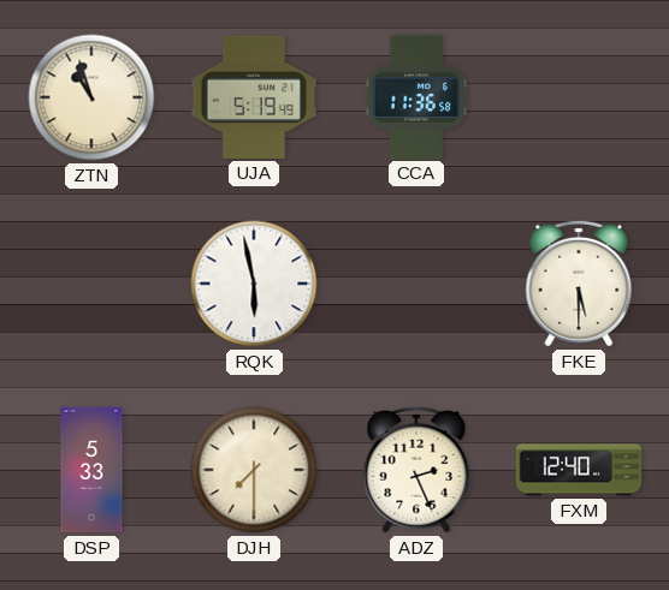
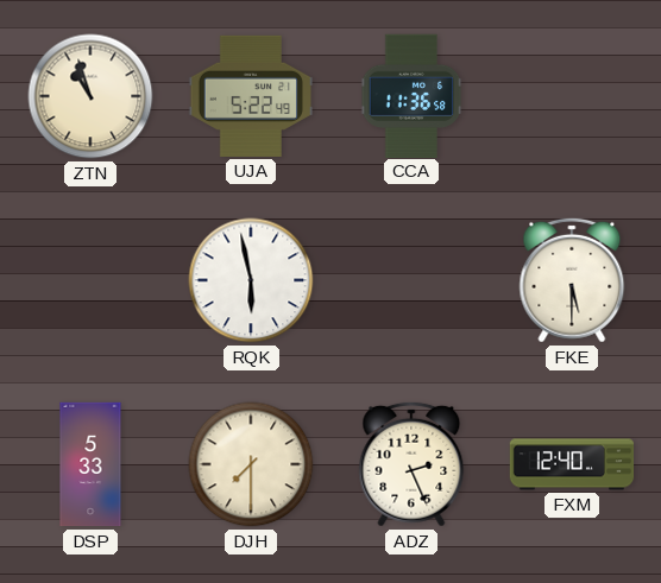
UJA: 5:19 -> 5:22
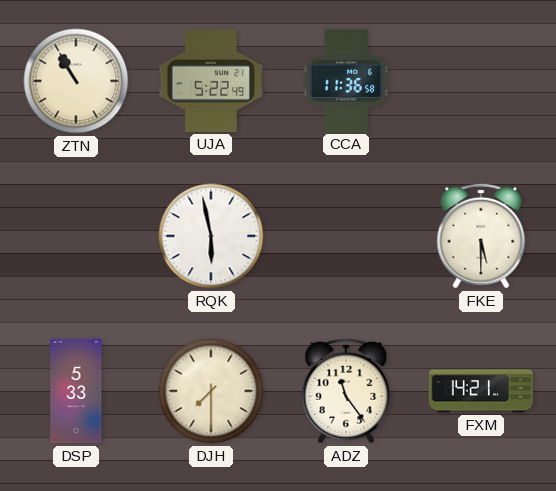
ZTN: 10:57 -> 10:55
ADZ: 2:26 -> 11:24
FXM: 12:40 -> 14:21
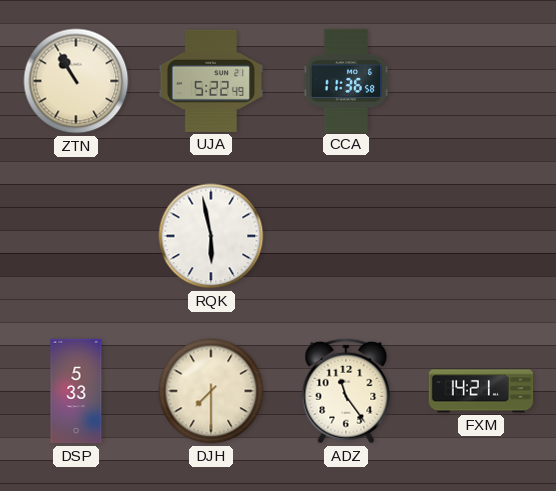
FKE: 5:30 -> none
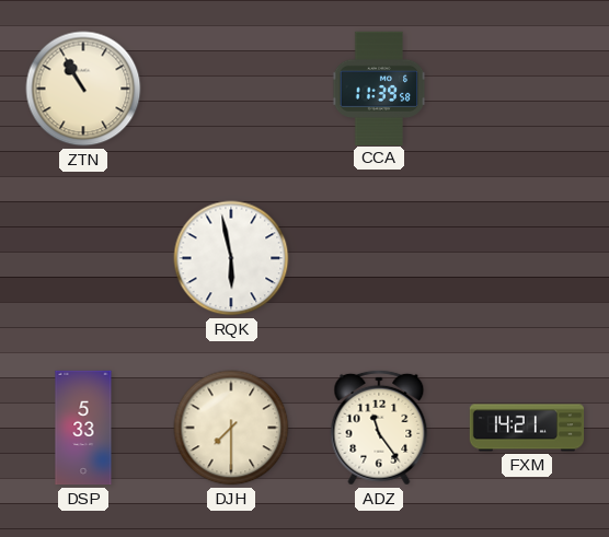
UJA: 5:22 -> none
CCA: 11:36 -> 11:39
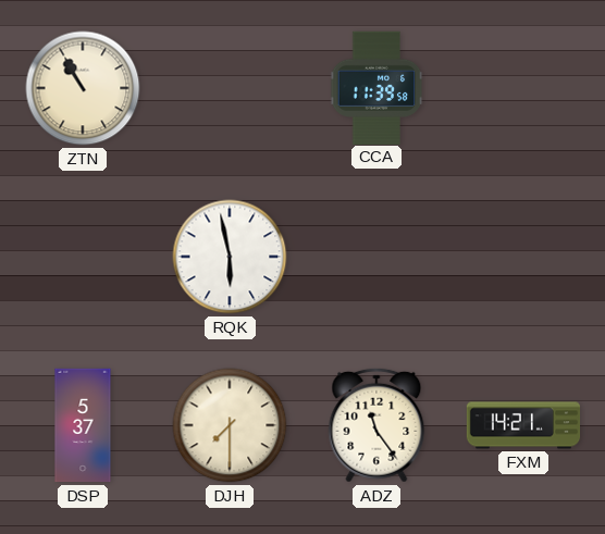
DSP: 5:33 -> 5:37
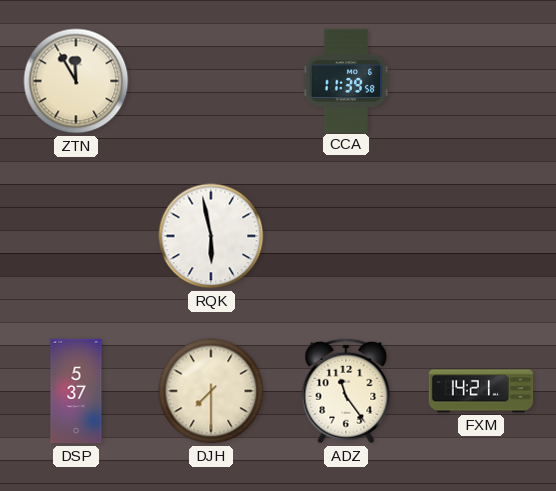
ZTN: 10:55 -> 11:55
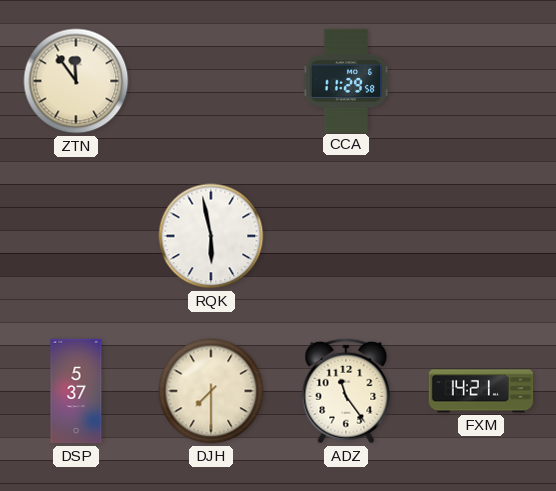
ZTN: 11:55 -> 11:54
CCA: 11:39 -> 11:29
